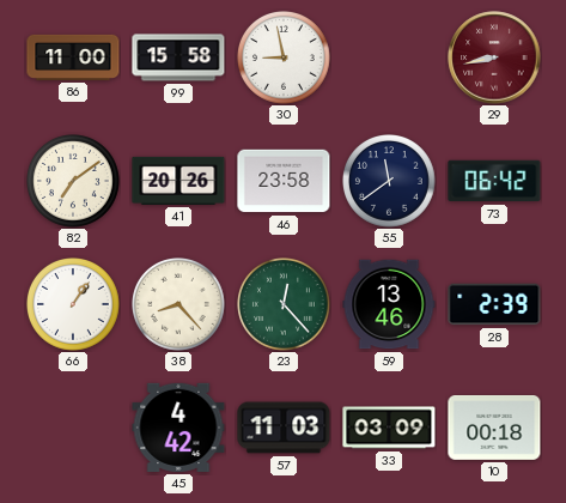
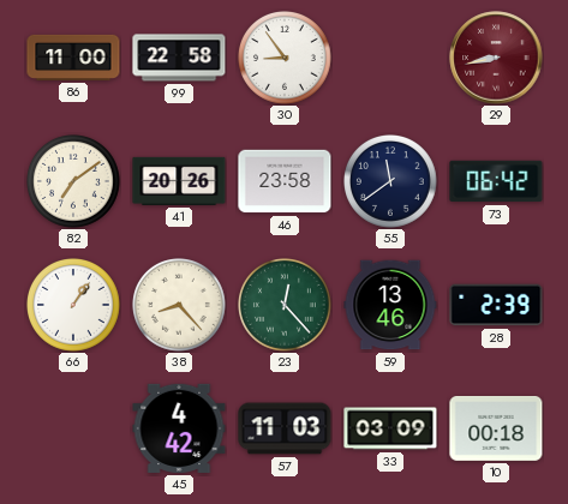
99: 15:58 -> 22:58
30: 8:58 -> 8:54
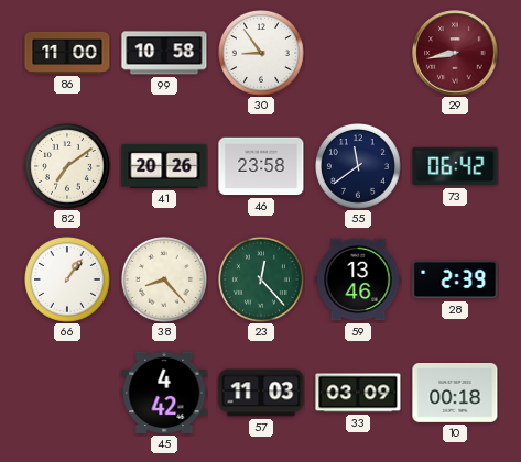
99: 22:58 -> 10:58
